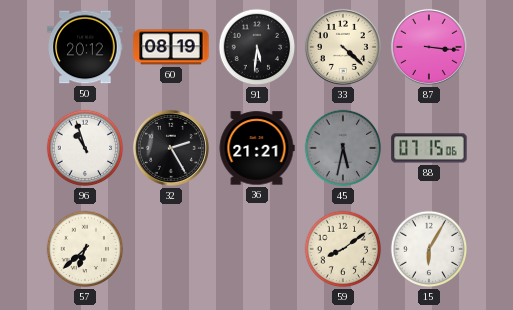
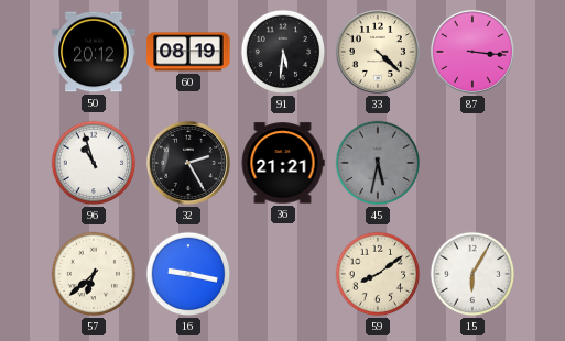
88: 07:15 -> none
16: none -> 9:17
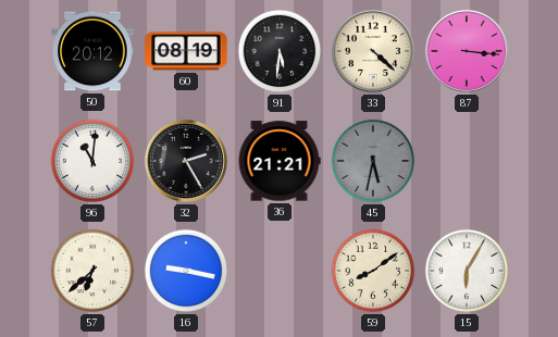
96: 10:57 -> 11:01
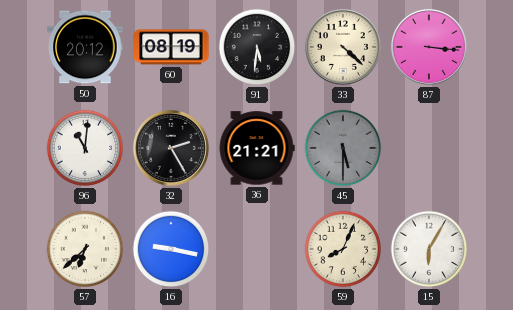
45: 5:32 -> 5:30
59: 8:09 -> 8:04
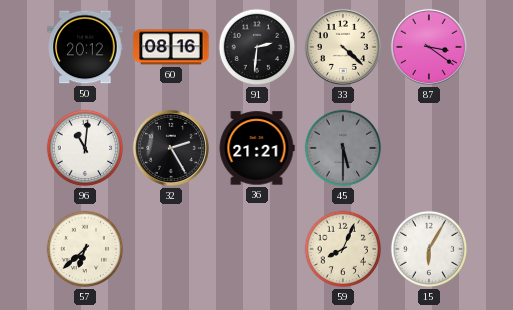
60: 08:19 -> 08:16
91: 5:31 -> 2:31
87: 3:16 -> 3:21
16: 9:17 -> none
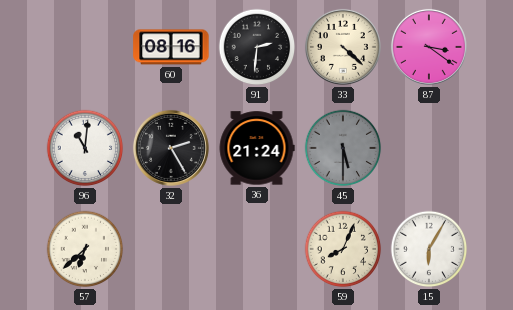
50: 20:12 -> none
36: 21:21 -> 21:24
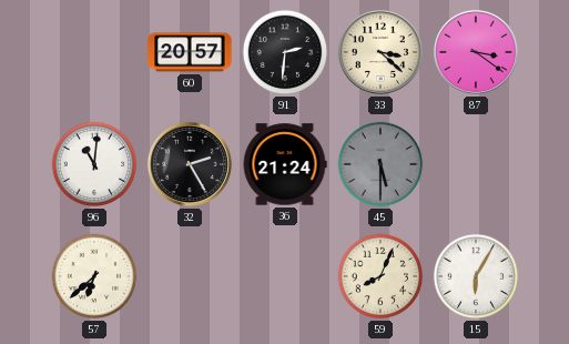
60: 08:16 -> 20:57
33: 4:22 -> 3:22
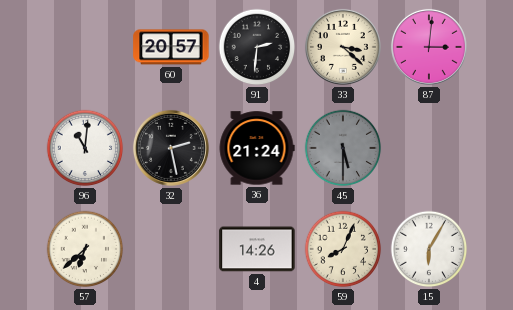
87: 3:21 -> 3:01
32: 2:25 -> 2:28
4: none -> 14:26
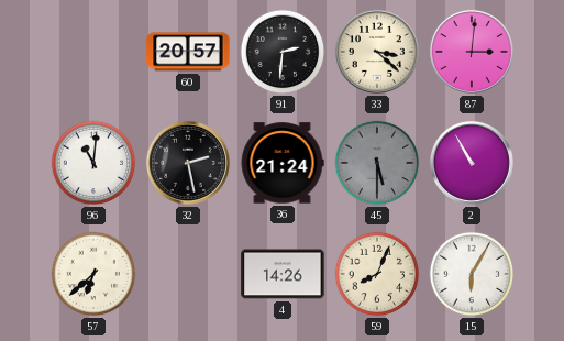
2: none -> 10:55
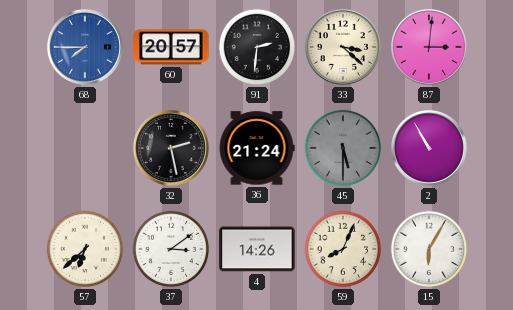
68: none -> 7:45
96: 11:01 -> none
37: none -> 3:09
